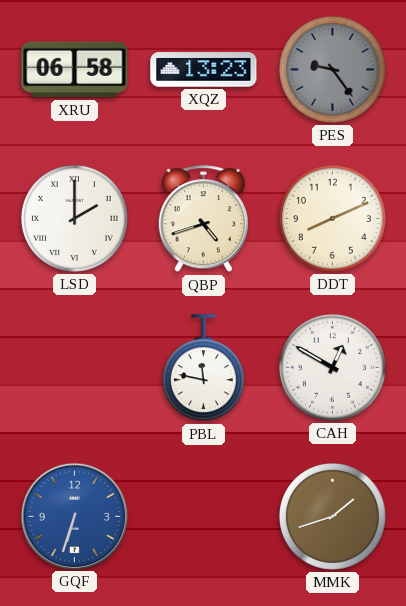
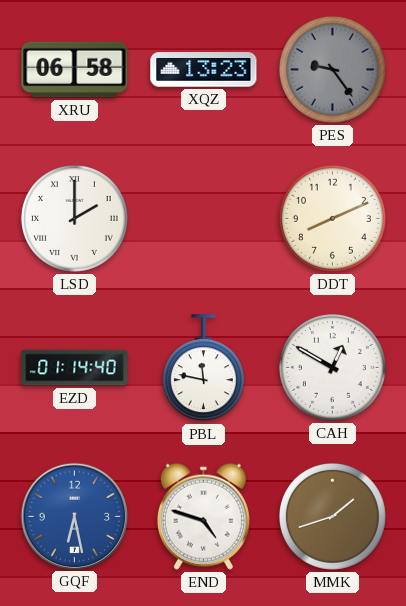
QBP: 4:42 -> none
EZD: none -> 01:14
GQF: 6:33 -> 6:28
END: none -> 4:48
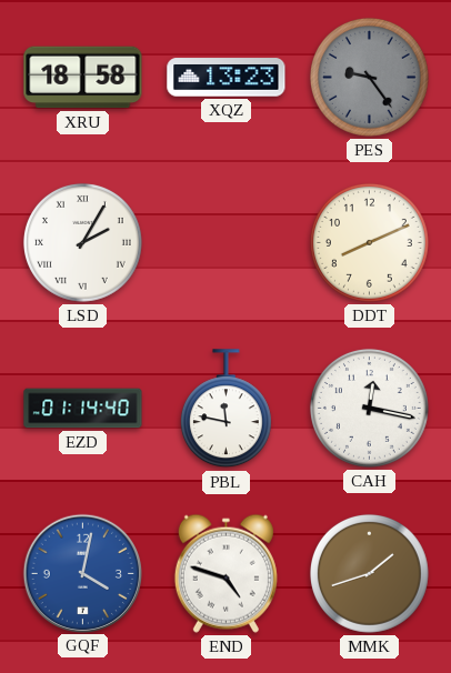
XRU: 06:58 -> 18:58
LSD: 2:00 -> 2:05
CAH: 12:50 -> 12:17
GQF: 6:28 -> 4:02
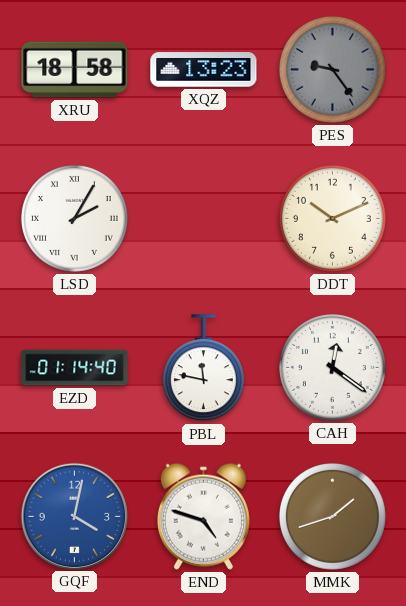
DDT: 8:11 -> 10:11
CAH: 12:17 -> 12:21
